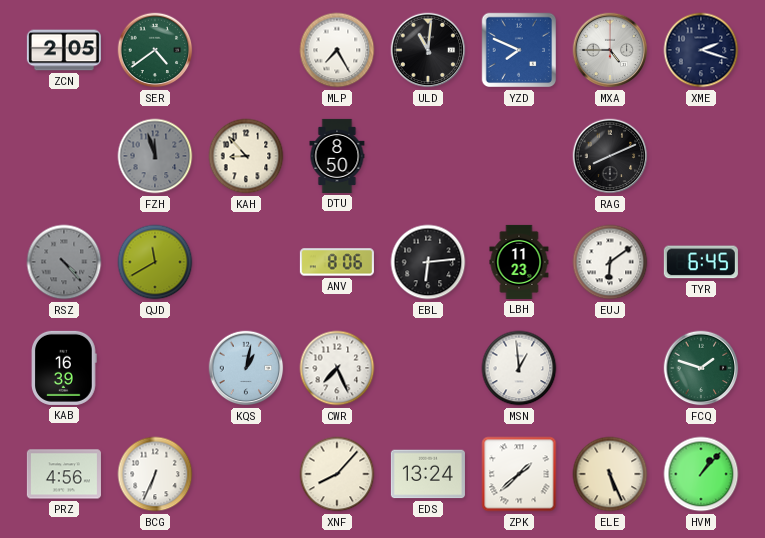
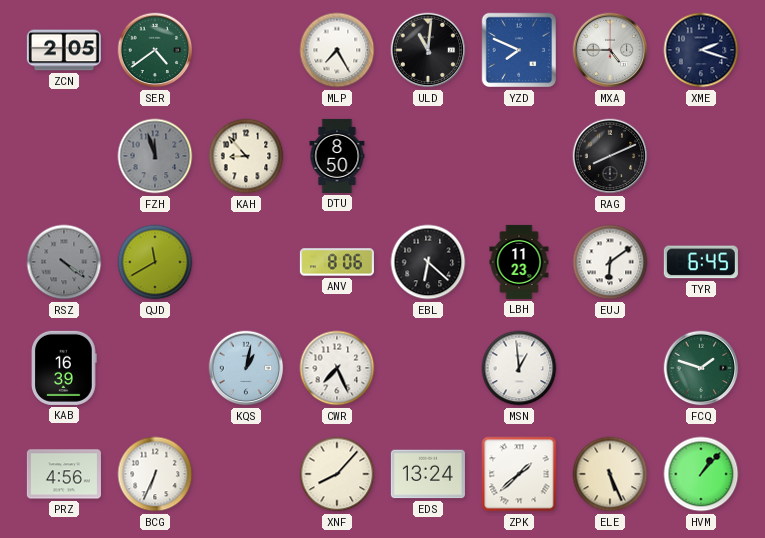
RSZ: 4:23 -> 4:21
EBL: 6:14 -> 6:22
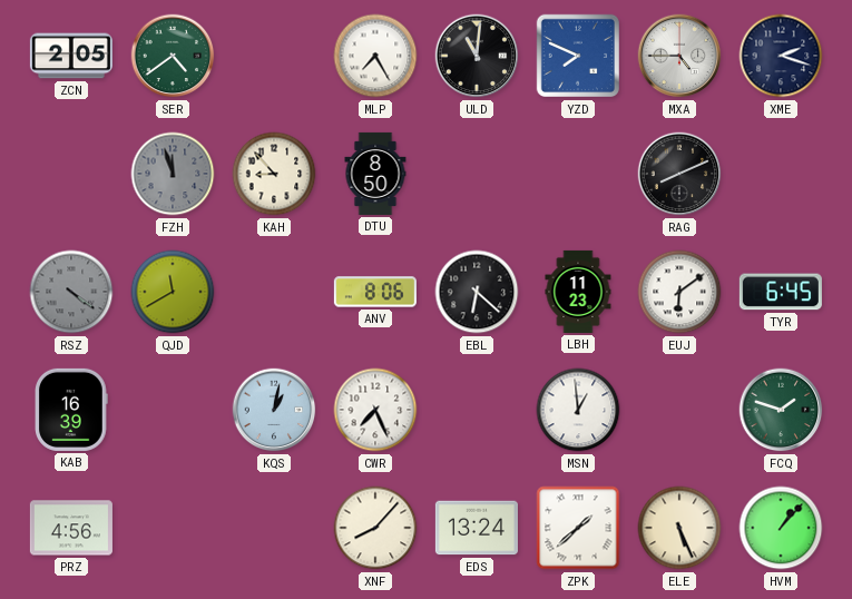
BCG: 6:34 -> none
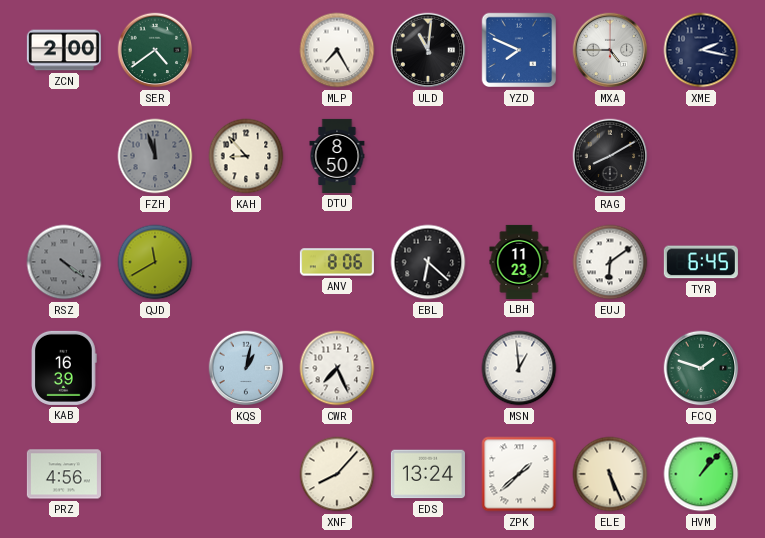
ZCN: 2:05 -> 2:00
XME: 2:18 -> 2:17
RAG: 8:11 -> 8:10
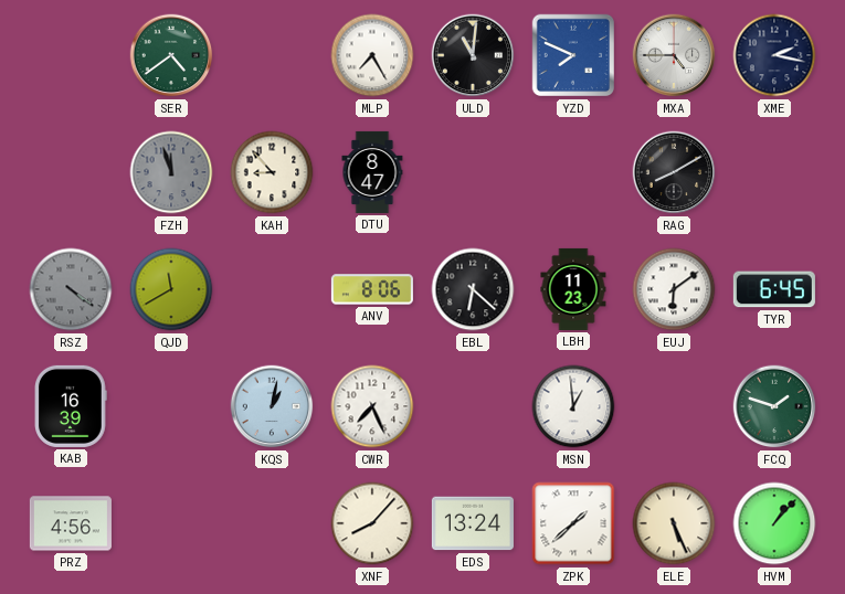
ZCN: 2:00 -> none
DTU: 8:50 -> 8:47
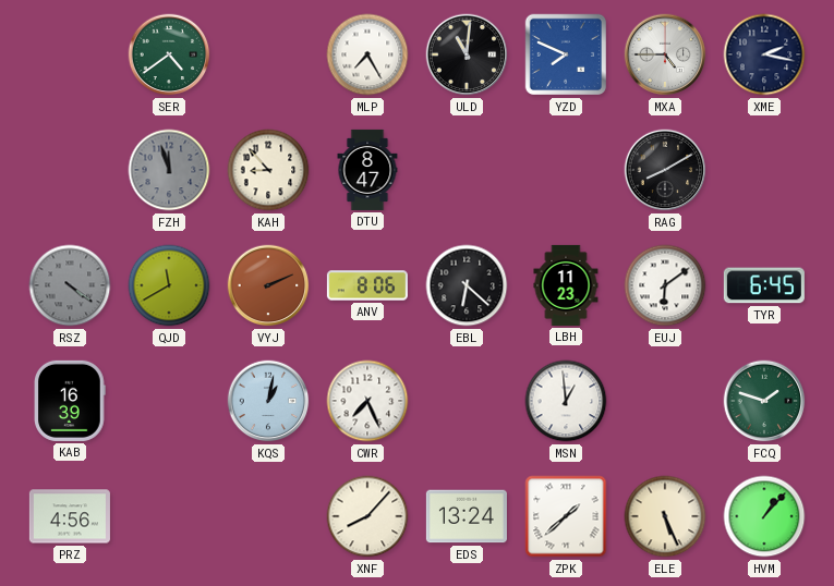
VYJ: none -> 2:11
